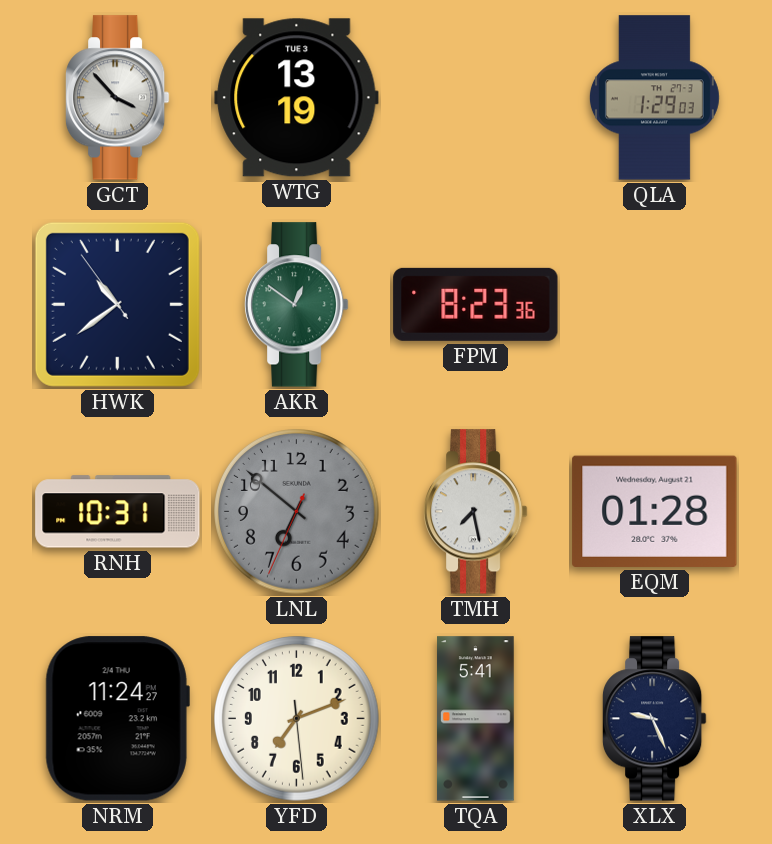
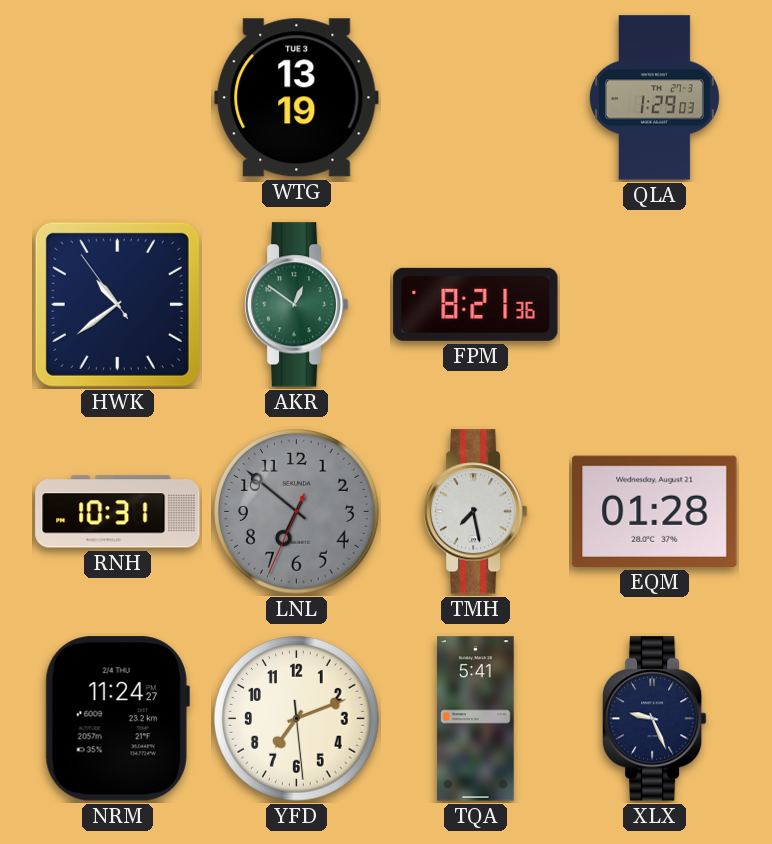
GCT: 3:53 -> none
FPM: 8:23 -> 8:21
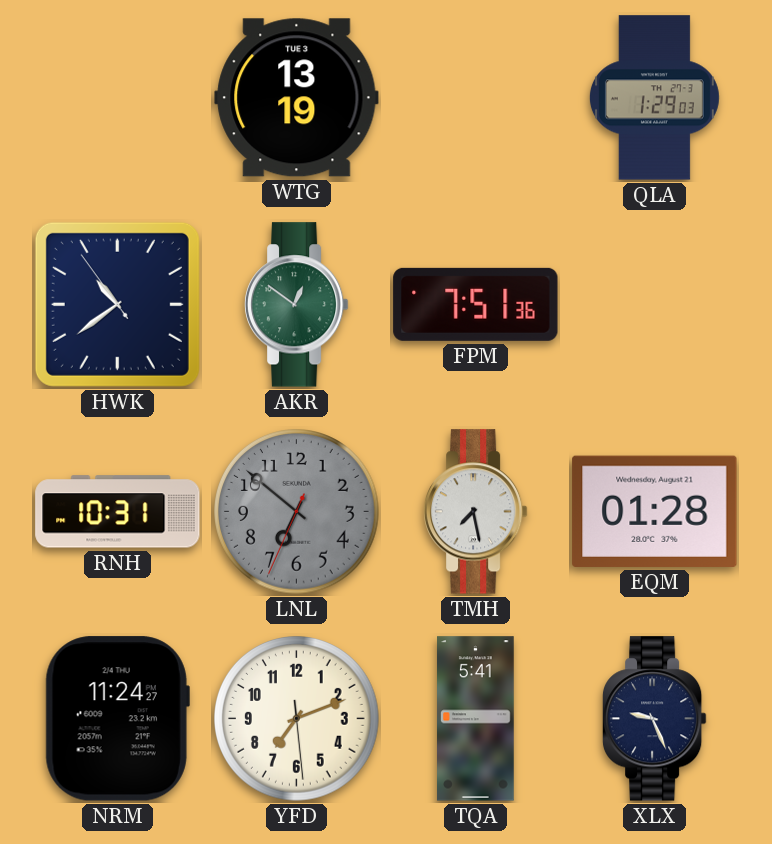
FPM: 8:21 -> 7:51
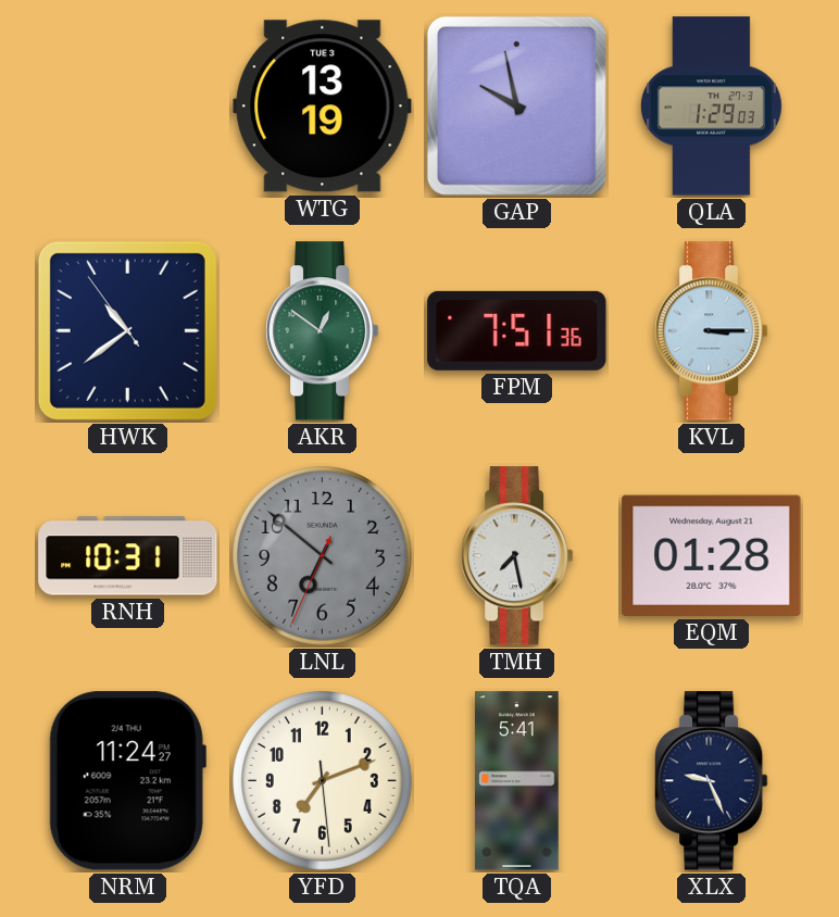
GAP: none -> 9:58
KVL: none -> 3:15
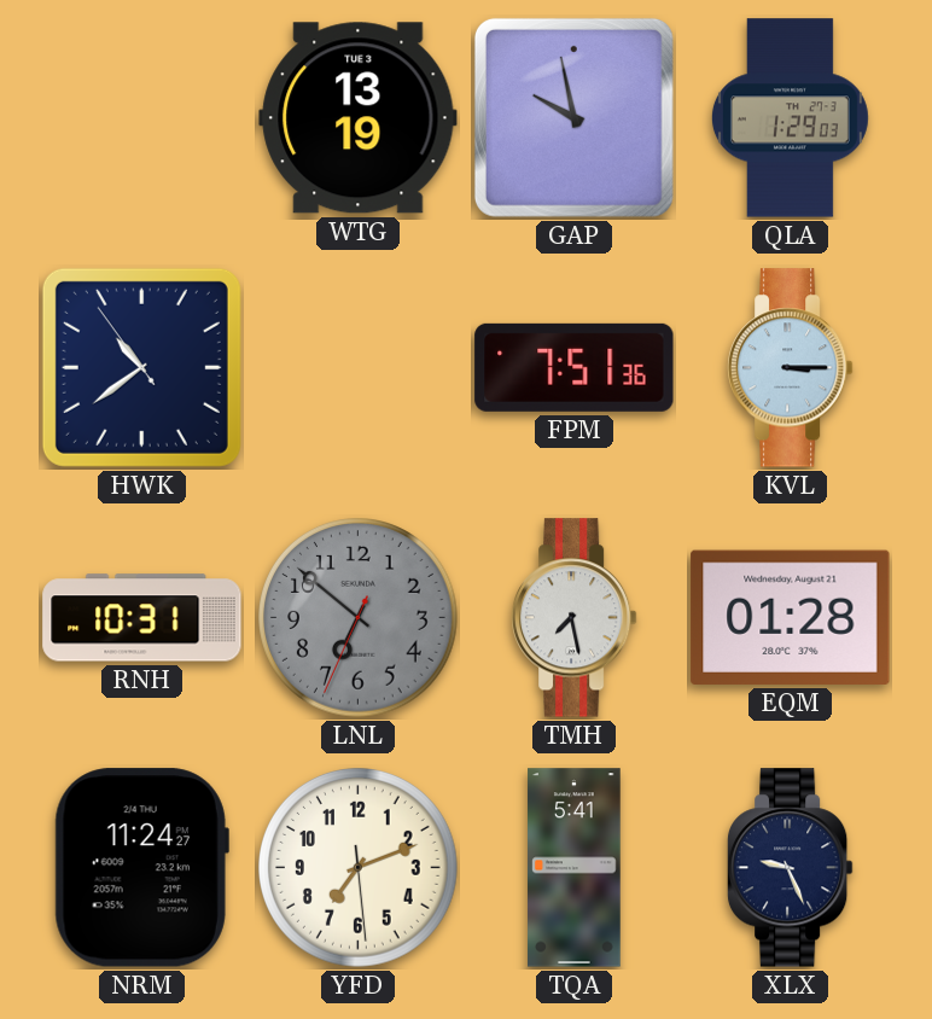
AKR: 12:51 -> none
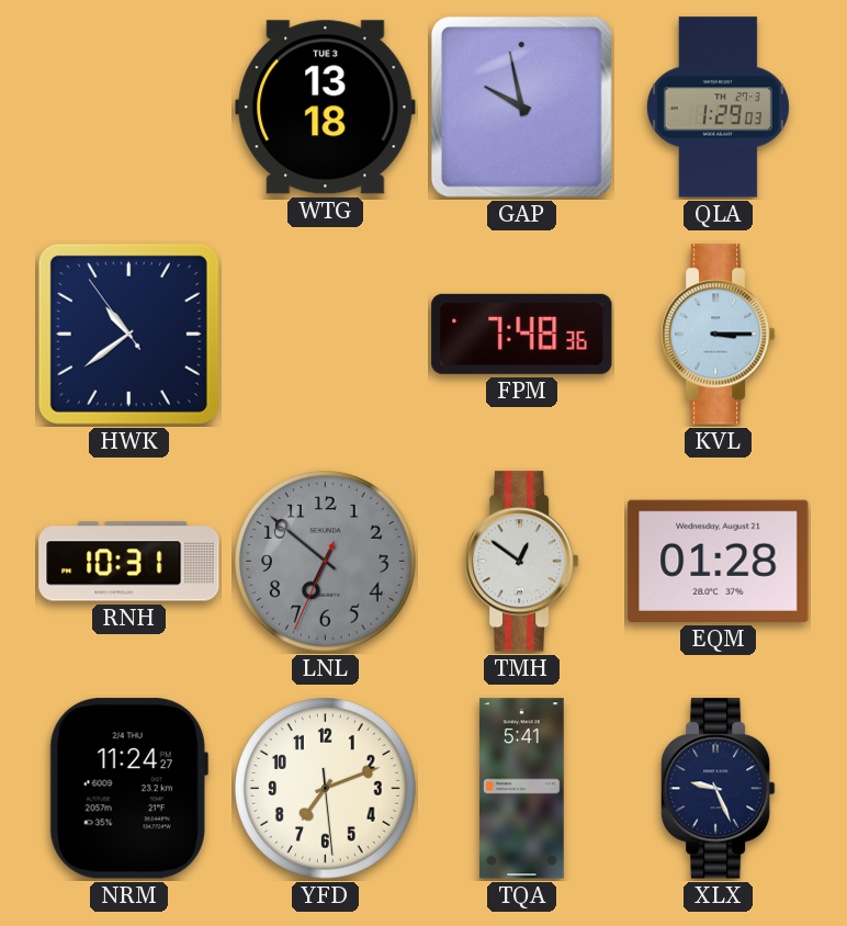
WTG: 13:19 -> 13:18
FPM: 7:51 -> 7:48
TMH: 7:28 -> 12:51
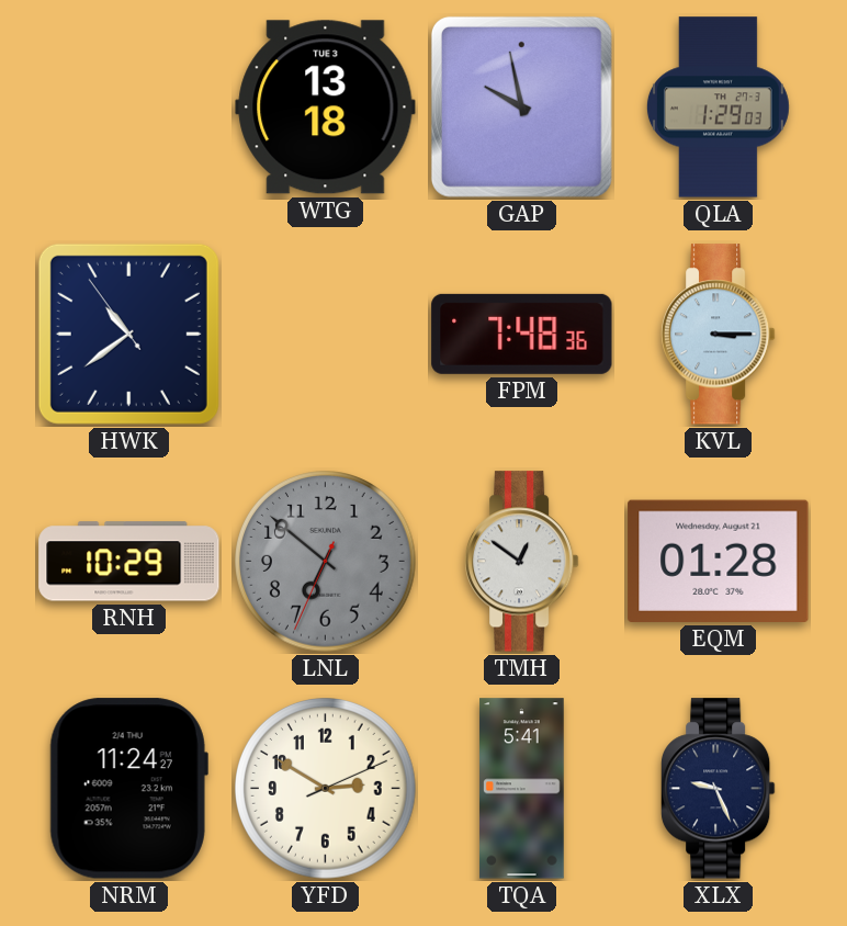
RNH: 10:31 -> 10:29
YFD: 7:11 -> 2:50
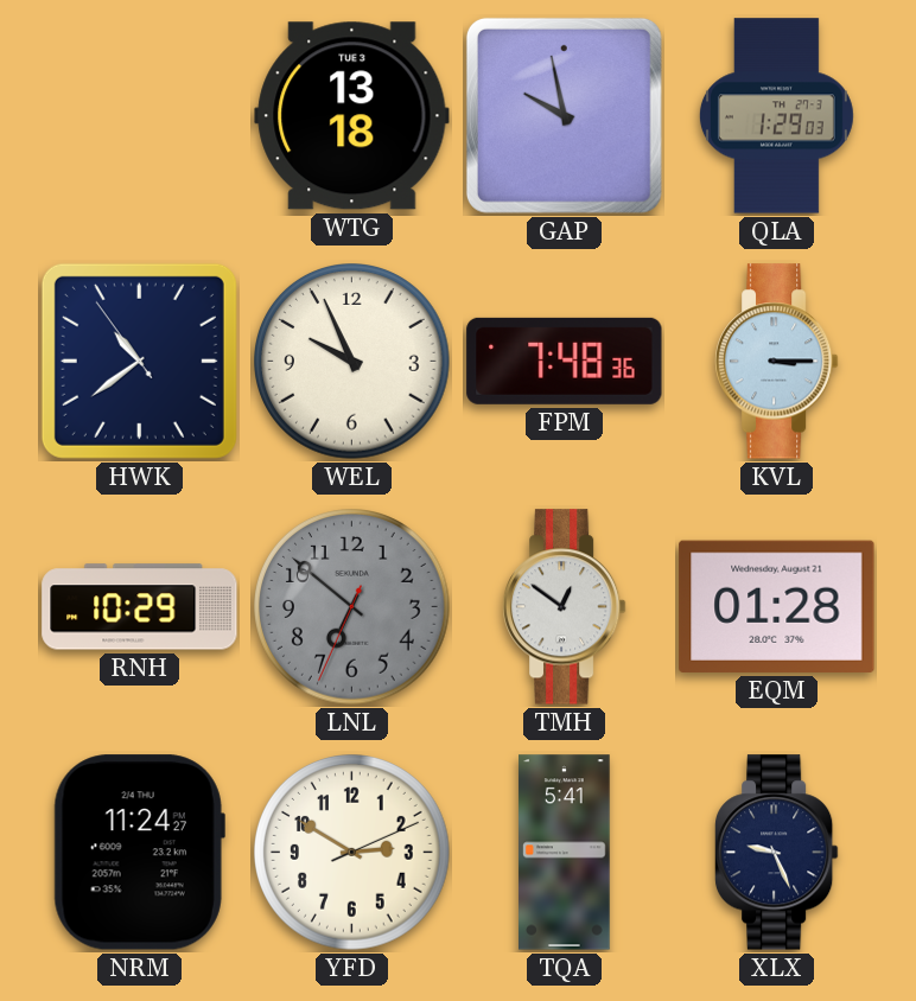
WEL: none -> 9:56
